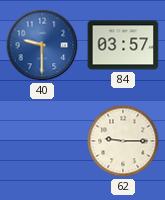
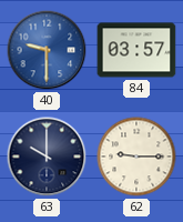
63: none -> 10:00
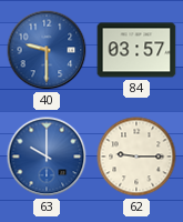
63 dial: navy -> blue
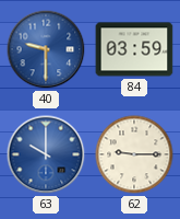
84: 03:57 -> 03:59
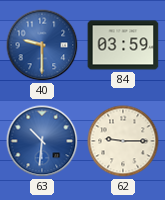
63: 10:00 -> 10:31
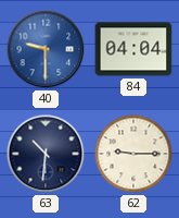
84: 03:59 -> 04:04
63 dial: blue -> navy
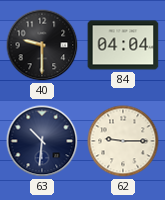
40 dial: blue -> black
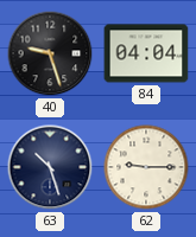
40: 9:30 -> 9:27
63: 10:31 -> 10:27
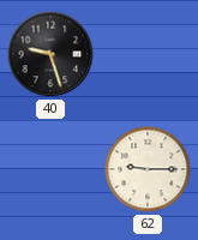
84: 04:04 -> none
63: 10:27 -> none
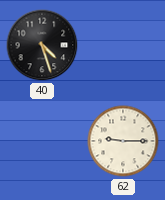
40: 9:27 -> 4:27
